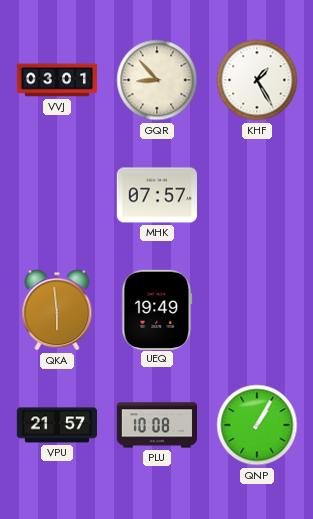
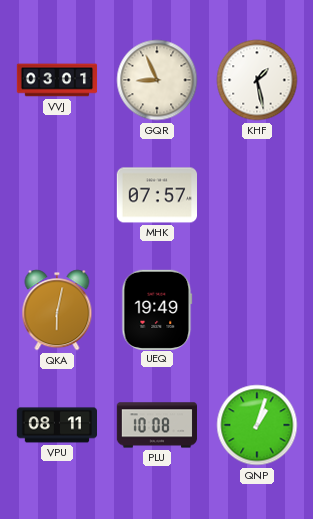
GQR: 8:53 -> 8:56
KHF: 1:25 -> 1:28
QKA: 5:59 -> 6:02
VPU: 21:57 -> 08:11
QNP: 1:05 -> 1:03
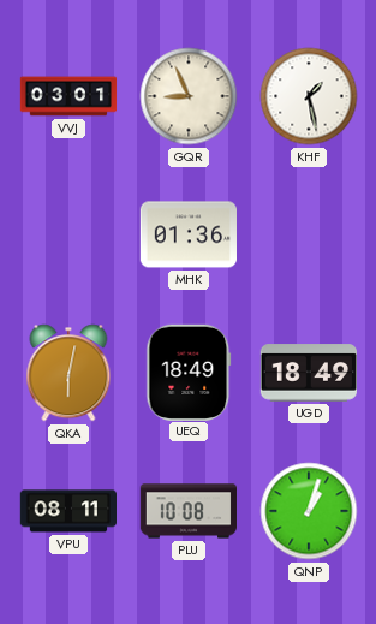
MHK: 07:57 -> 01:36
UEQ: 19:49 -> 18:49
UGD: none -> 18:49
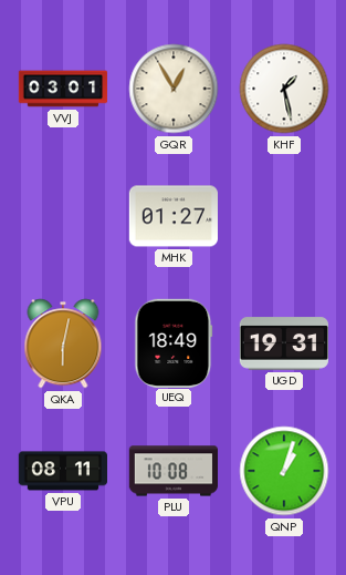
GQR: 8:56 -> 12:55
MHK: 01:36 -> 01:27
UGD: 18:49 -> 19:31
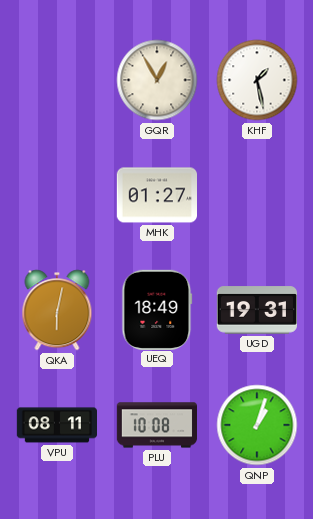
VVJ: 03:01 -> none
